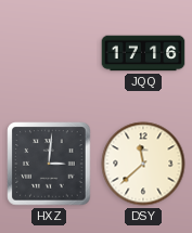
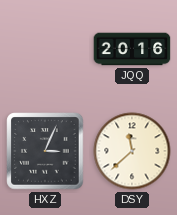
JQQ: 17:16 -> 20:16
HXZ: 3:01 -> 3:04
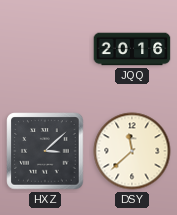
HXZ: 3:04 -> 3:08
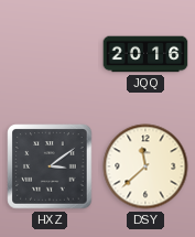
HXZ: 3:08 -> 3:09
